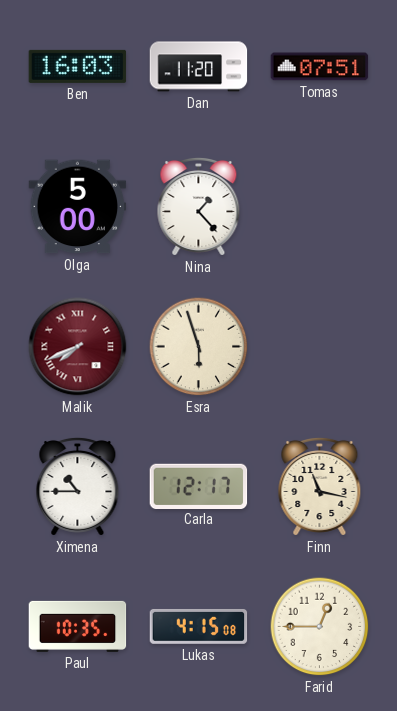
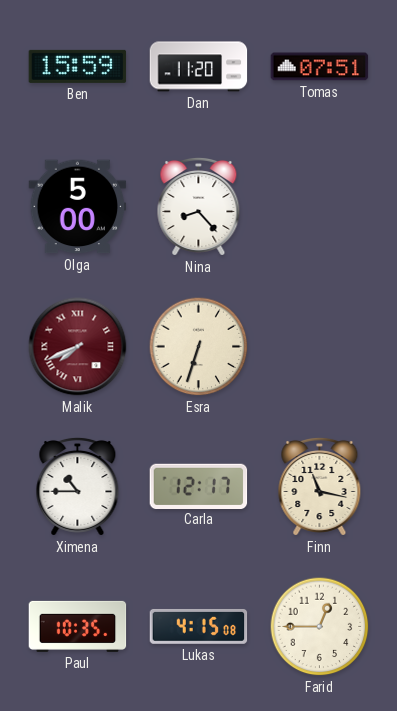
Ben: 16:03 -> 15:59
Nina: 1:23 -> 8:23
Esra: 5:57 -> 6:33
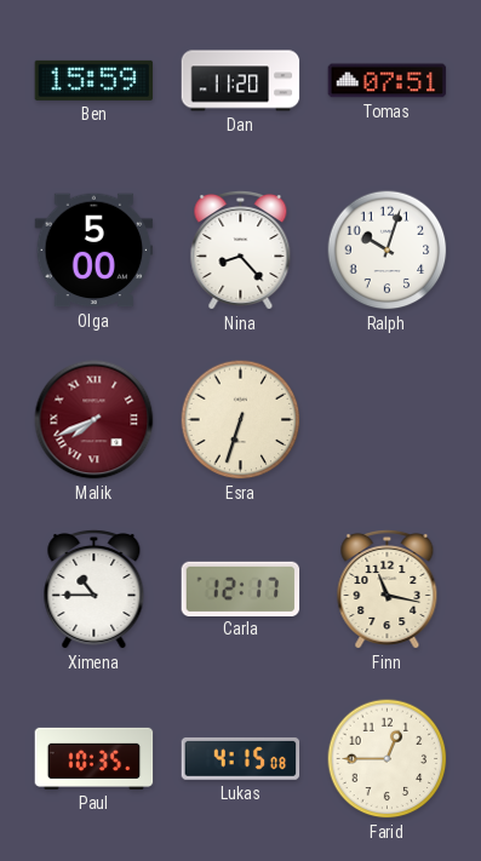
Ralph: none -> 10:03
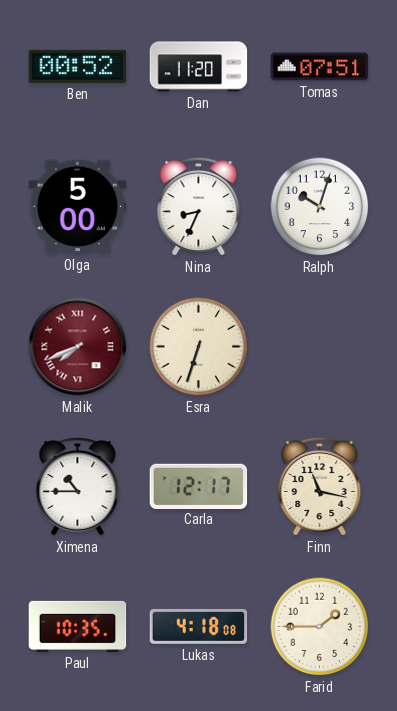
Ben: 15:59 -> 00:52
Nina: 8:23 -> 8:34
Lukas: 4:15 -> 4:18
Farid: 12:45 -> 1:45
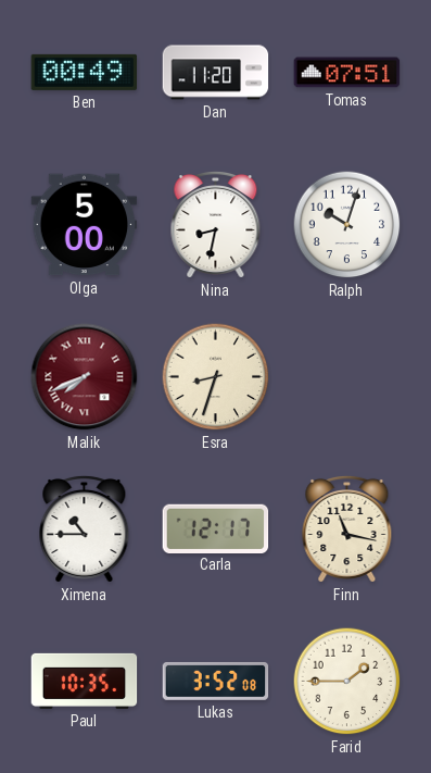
Ben: 00:52 -> 00:49
Nina: 8:34 -> 8:32
Esra: 6:33 -> 8:33
Lukas: 4:18 -> 3:52
